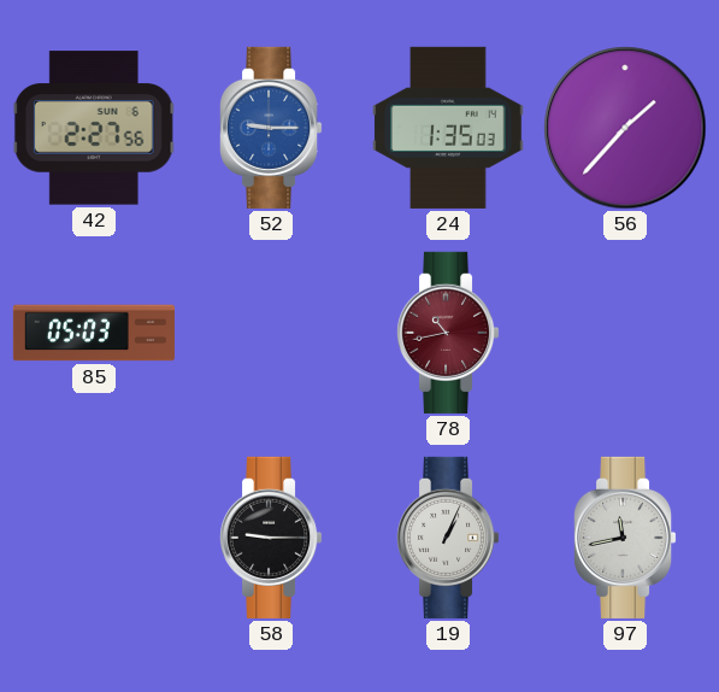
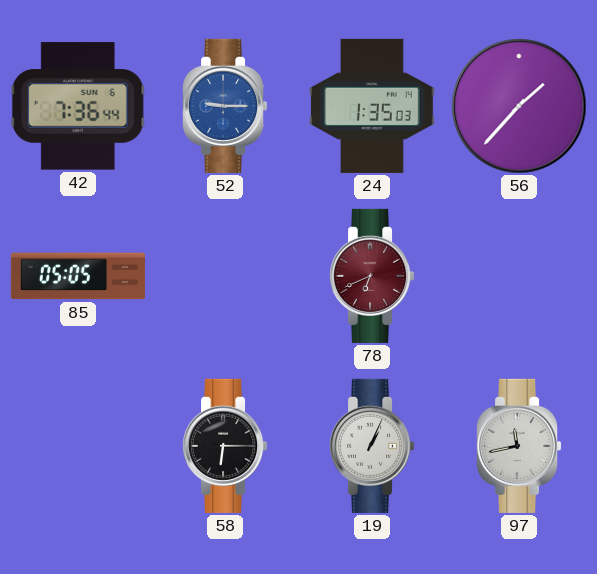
42: 2:27 -> 7:36
85: 05:03 -> 05:05
78: 10:43 -> 6:41
58: 9:15 -> 6:15
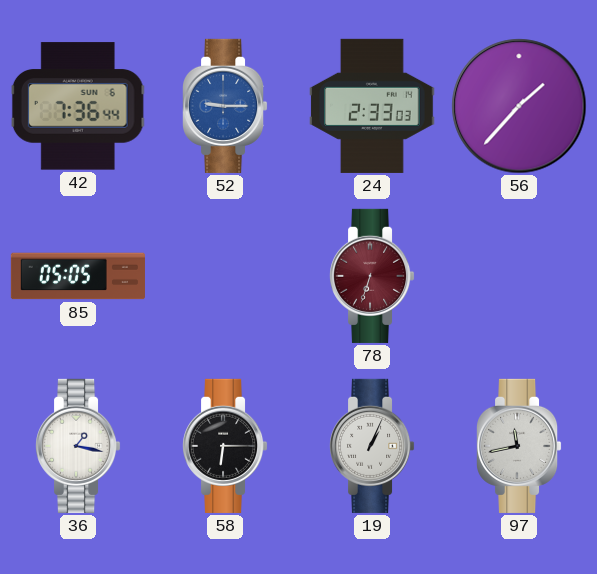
24: 1:35 -> 2:33
78: 6:41 -> 6:33
36: none -> 1:17
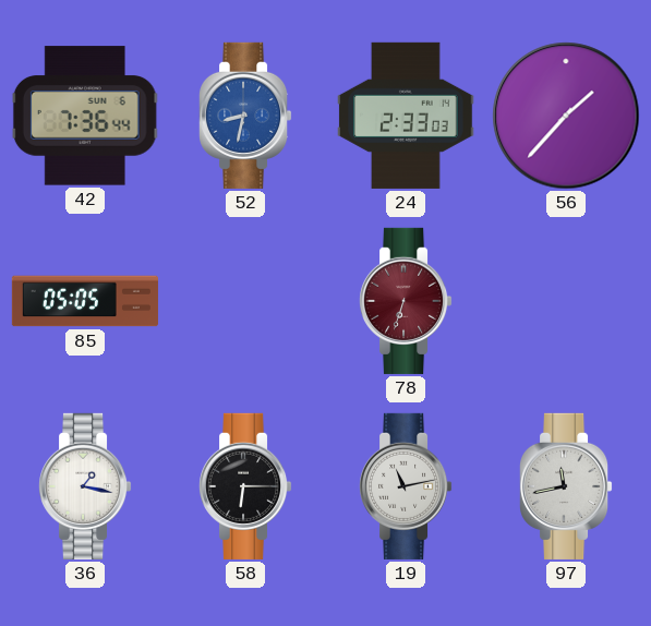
52: 9:15 -> 8:32
19: 1:04 -> 11:13
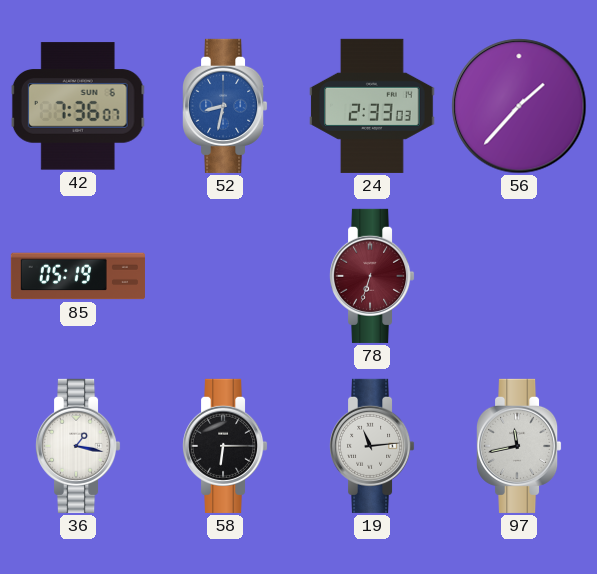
42: 7:36:44 -> 7:36:07
85: 05:05 -> 05:19
19: 11:13 -> 11:14
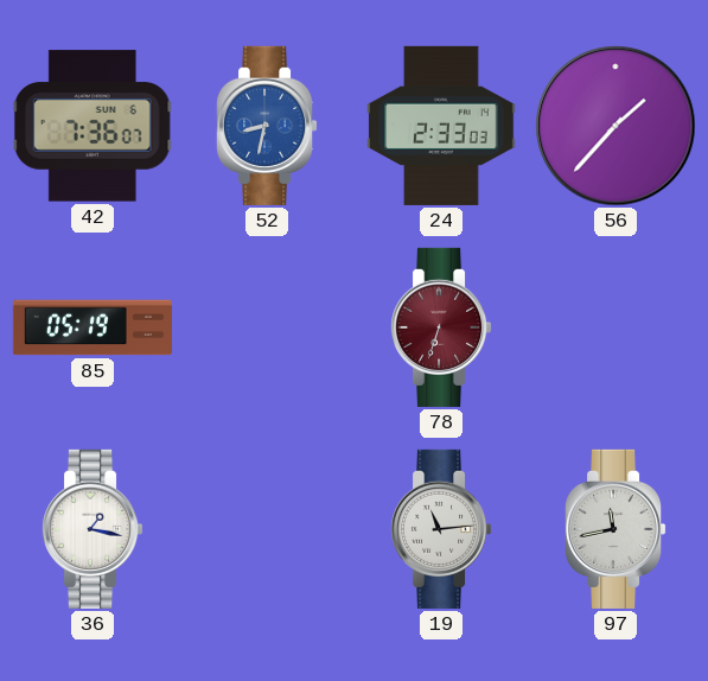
58: 6:15 -> none
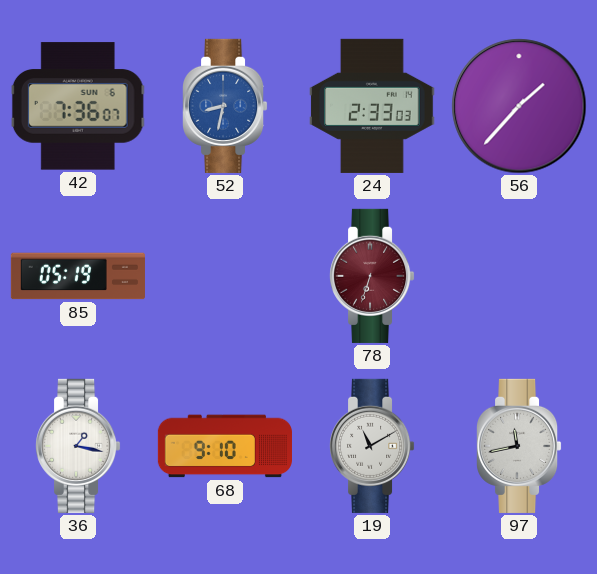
68: none -> 9:10
19: 11:14 -> 11:10
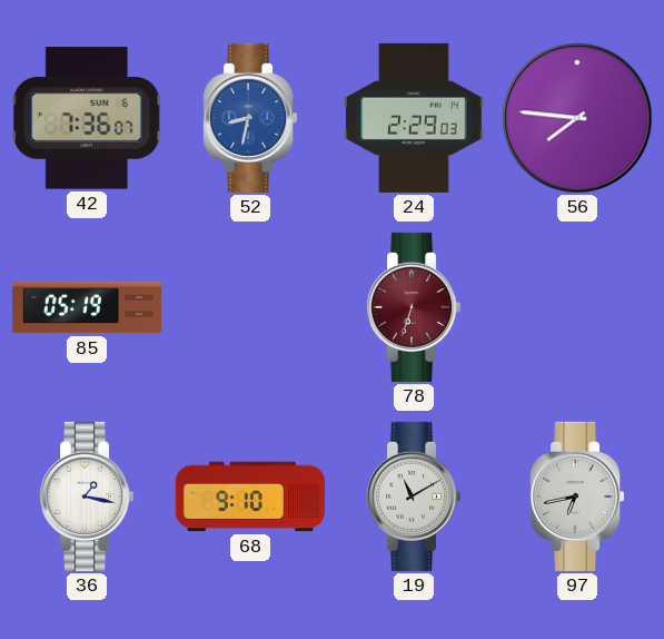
24: 2:33 -> 2:29
56: 1:37 -> 7:46
97: 11:43 -> 6:43
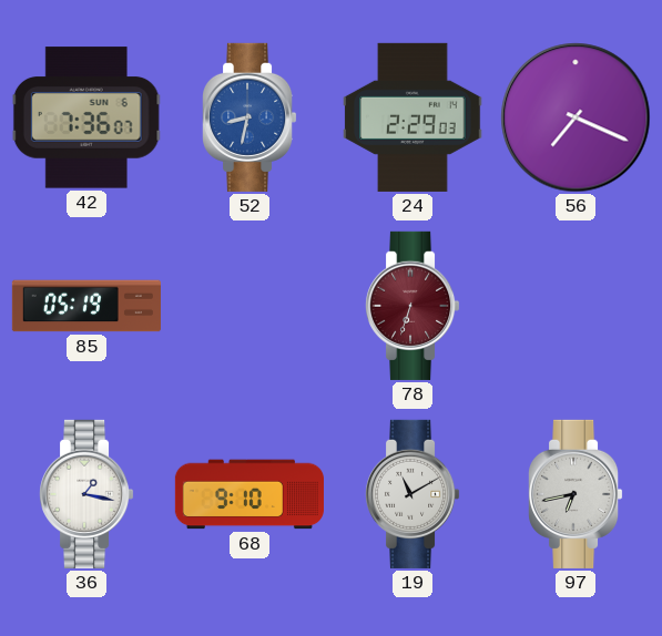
56: 7:46 -> 7:19
